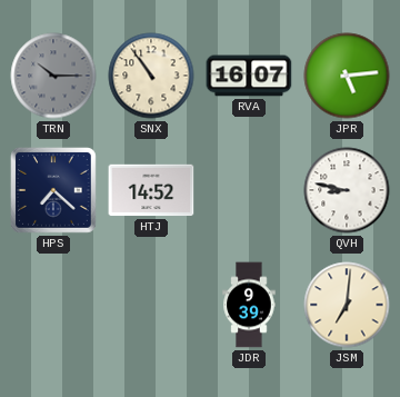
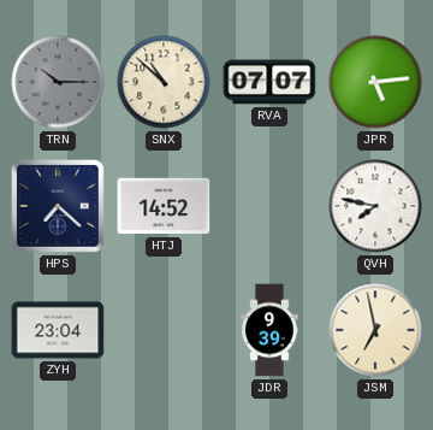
SNX: 10:54 -> 10:52
RVA: 16:07 -> 07:07
QVH: 8:47 -> 7:47
ZYH: none -> 23:04
JSM: 7:01 -> 6:58
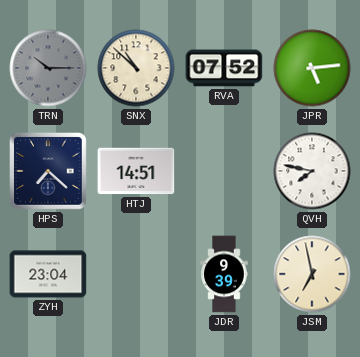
RVA: 07:07 -> 07:52
HTJ: 14:52 -> 14:51
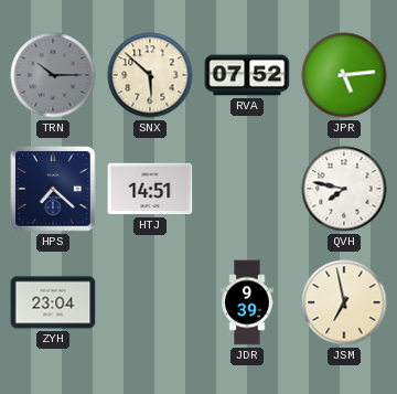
SNX: 10:52 -> 5:52
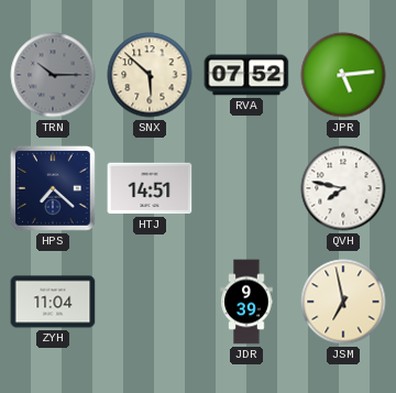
ZYH: 23:04 -> 11:04
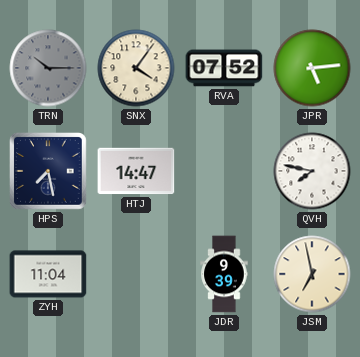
SNX: 5:52 -> 4:06
HPS: 7:22 -> 7:28
HTJ: 14:51 -> 14:47
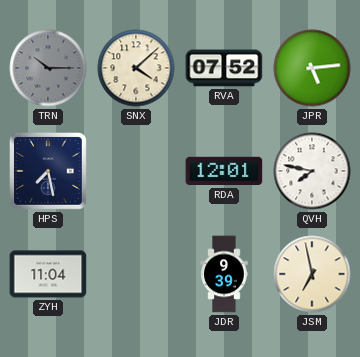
SNX: 4:06 -> 4:08
HTJ: 14:47 -> none
RDA: none -> 12:01
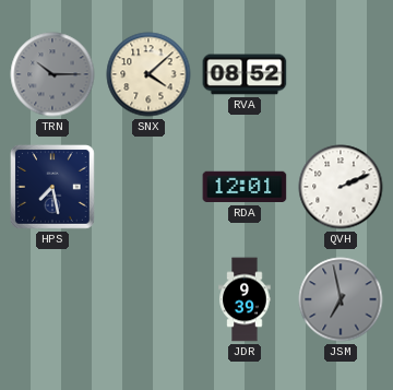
RVA: 07:52 -> 08:52
JPR: 5:14 -> none
QVH: 7:47 -> 2:11
ZYH: 11:04 -> none
JSM dial: cream -> grey
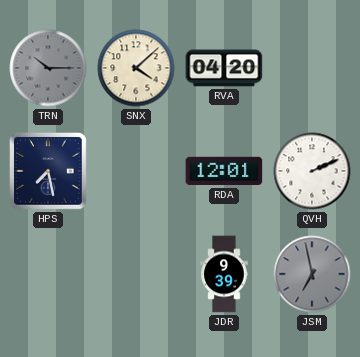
RVA: 08:52 -> 04:20
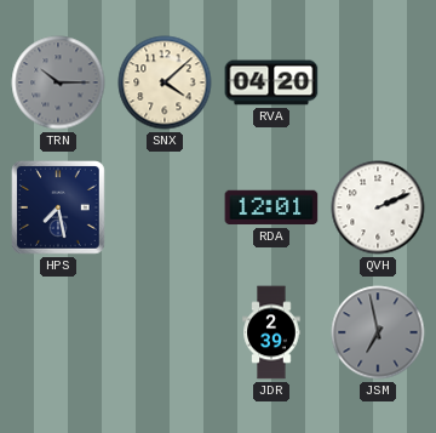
JDR: 9:39 -> 2:39
